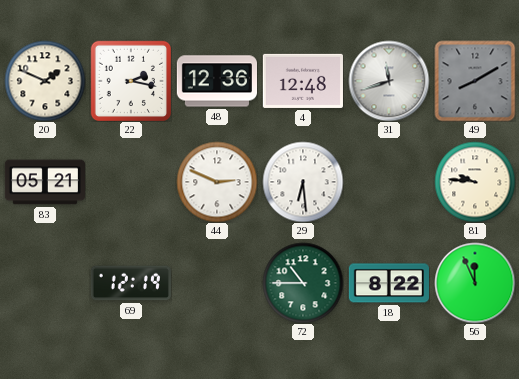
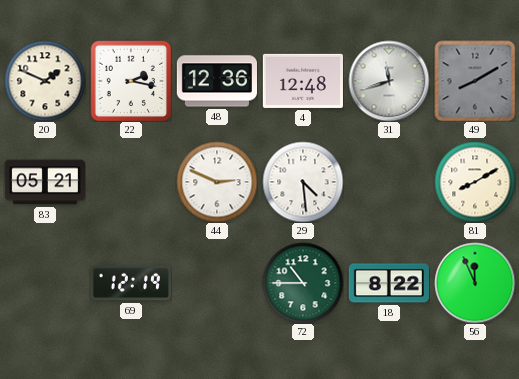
29: 6:29 -> 4:29
81: 9:46 -> 8:10
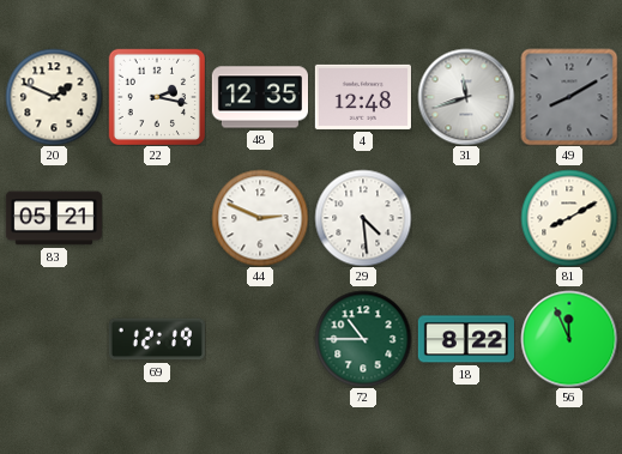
48: 12:36 -> 12:35
